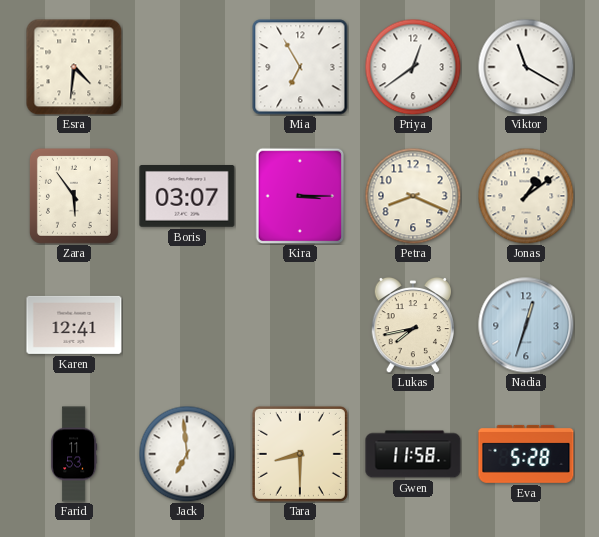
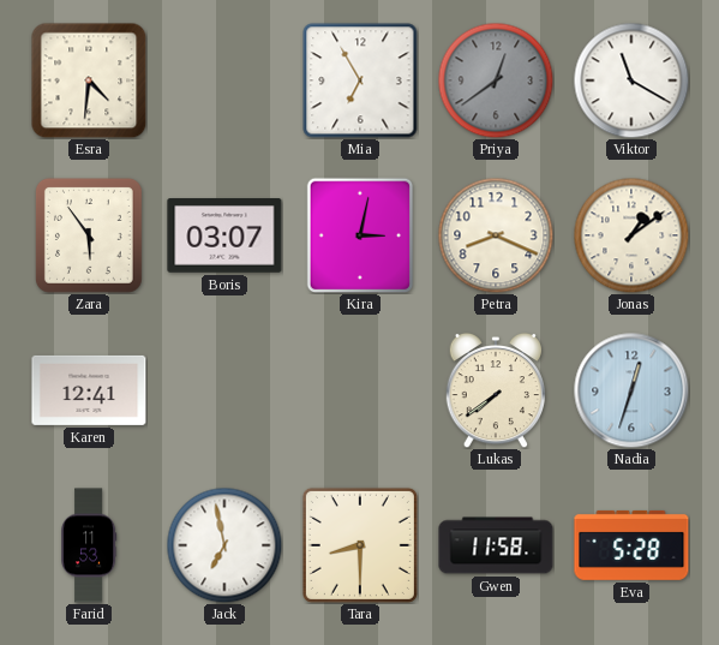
Priya dial: white -> grey
Kira: 3:15 -> 3:02
Lukas: 7:43 -> 7:39
Jack: 6:59 -> 6:58
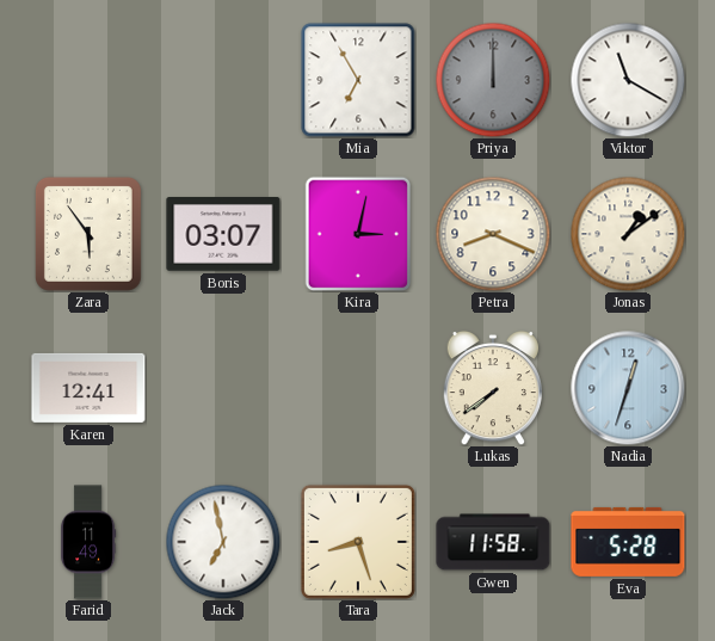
Esra: 4:31 -> none
Priya: 12:39 -> 12:00
Farid: 11:53 -> 11:49
Tara: 8:30 -> 8:27
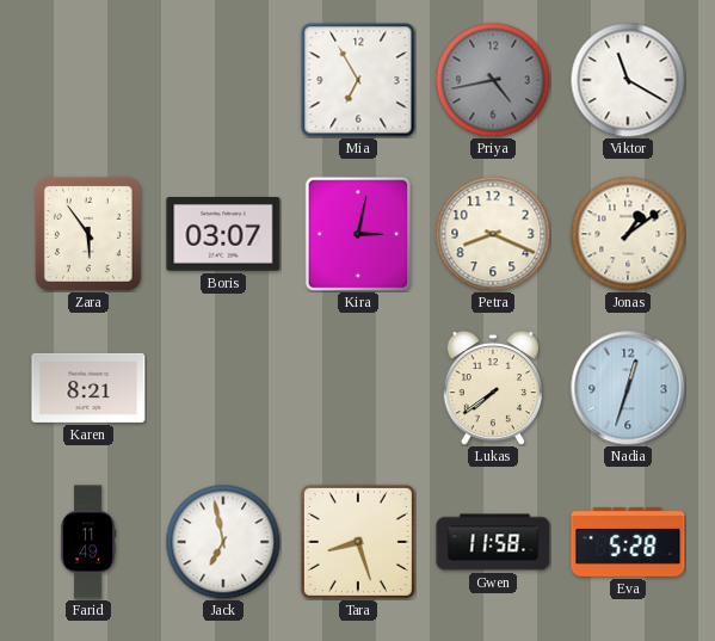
Priya: 12:00 -> 4:43
Karen: 12:41 -> 8:21
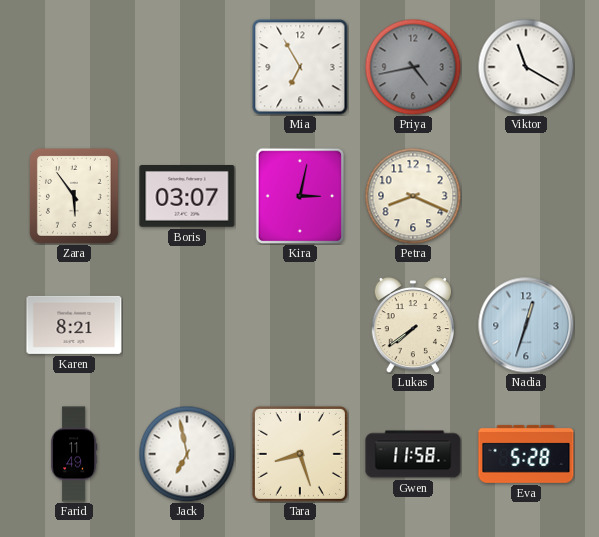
Jonas: 1:09 -> none
